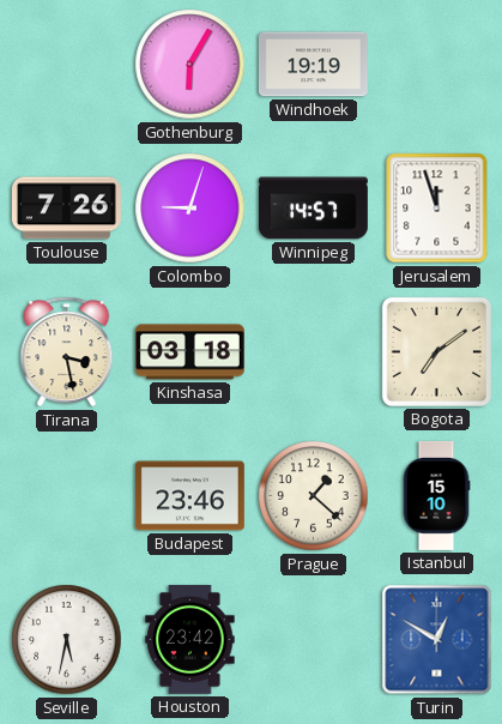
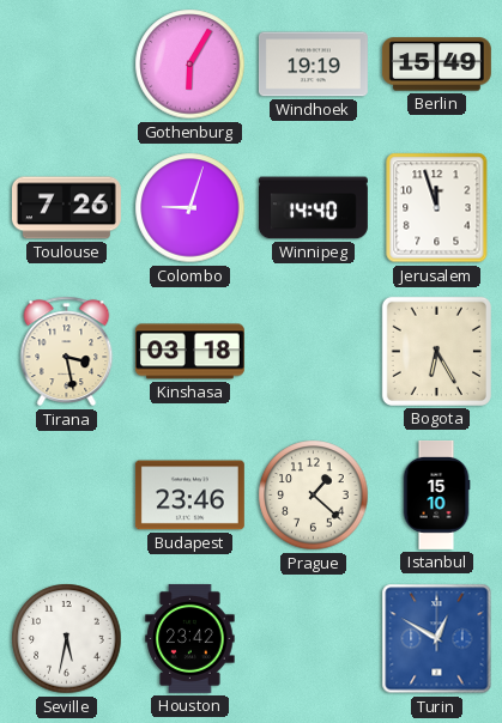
Berlin: none -> 15:49
Winnipeg: 14:57 -> 14:40
Bogota: 7:09 -> 6:25
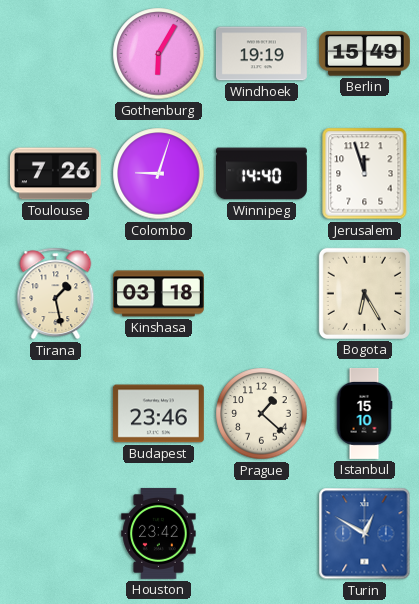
Tirana: 3:28 -> 1:28
Seville: 5:32 -> none
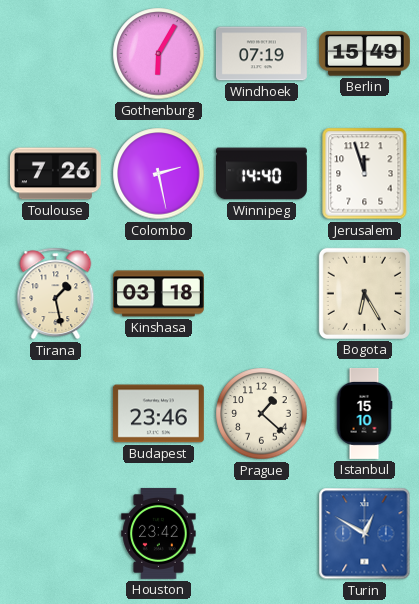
Windhoek: 19:19 -> 07:19
Colombo: 9:03 -> 2:28
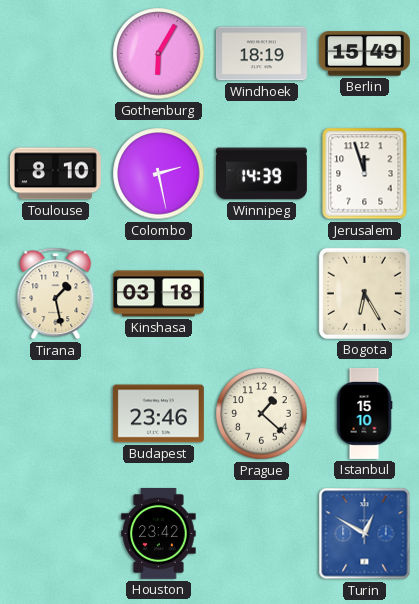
Windhoek: 07:19 -> 18:19
Toulouse: 7:26 -> 8:10
Winnipeg: 14:40 -> 14:39
